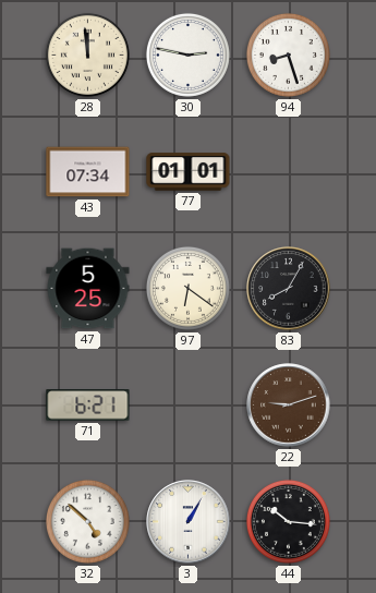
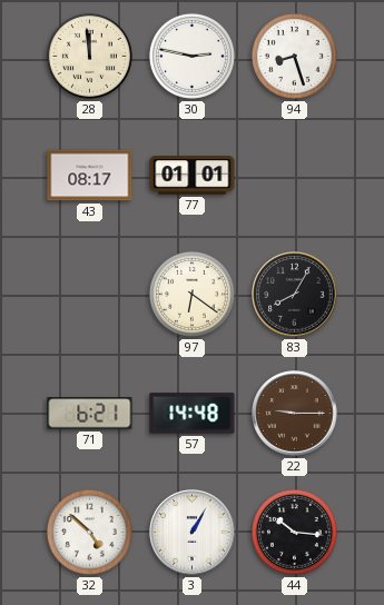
43: 07:34 -> 08:17
47: 5:25 -> none
57: none -> 14:48
22: 9:12 -> 9:15
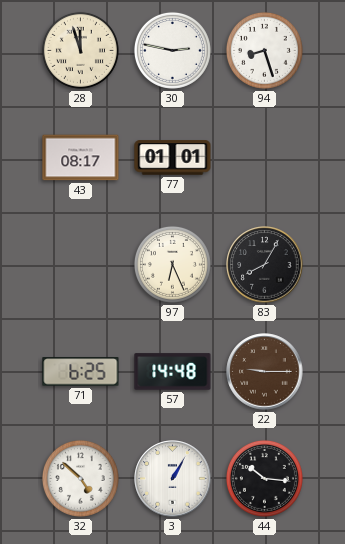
28: 11:59 -> 11:57
97: 6:21 -> 6:26
71: 6:21 -> 6:25
